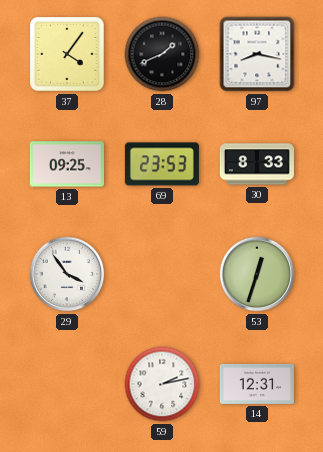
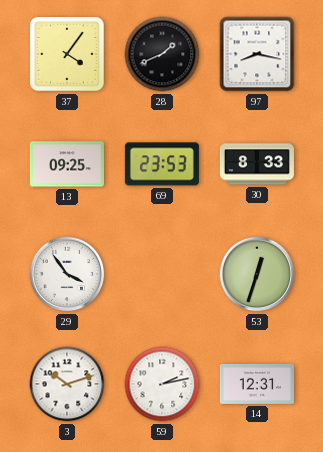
3: none -> 10:12
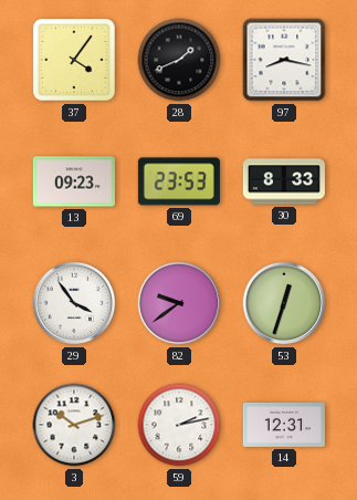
13: 09:25 -> 09:23
82: none -> 9:39
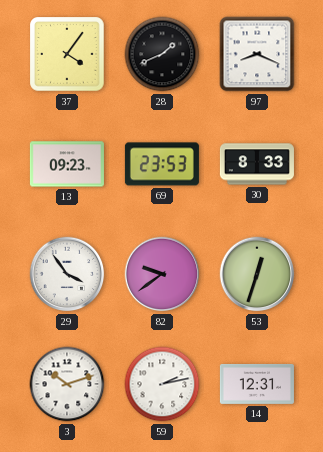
97: 8:17 -> 8:19
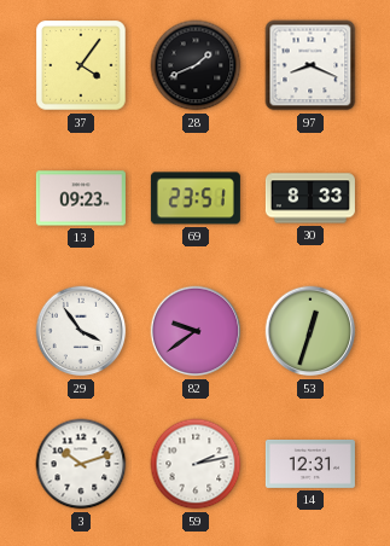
69: 23:53 -> 23:51
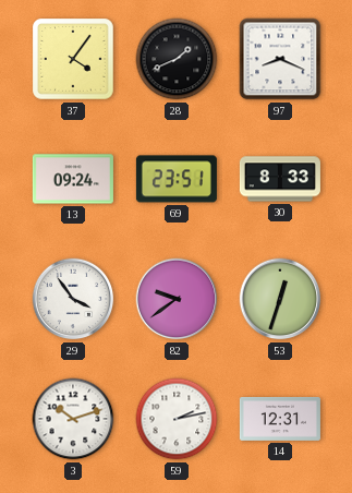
13: 09:23 -> 09:24
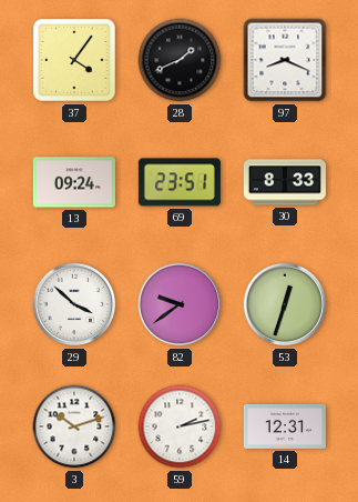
29: 3:54 -> 3:52
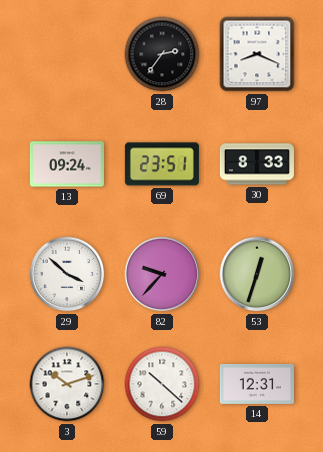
37: 4:06 -> none
28: 1:41 -> 2:36
82: 9:39 -> 9:37
59: 2:13 -> 10:22
